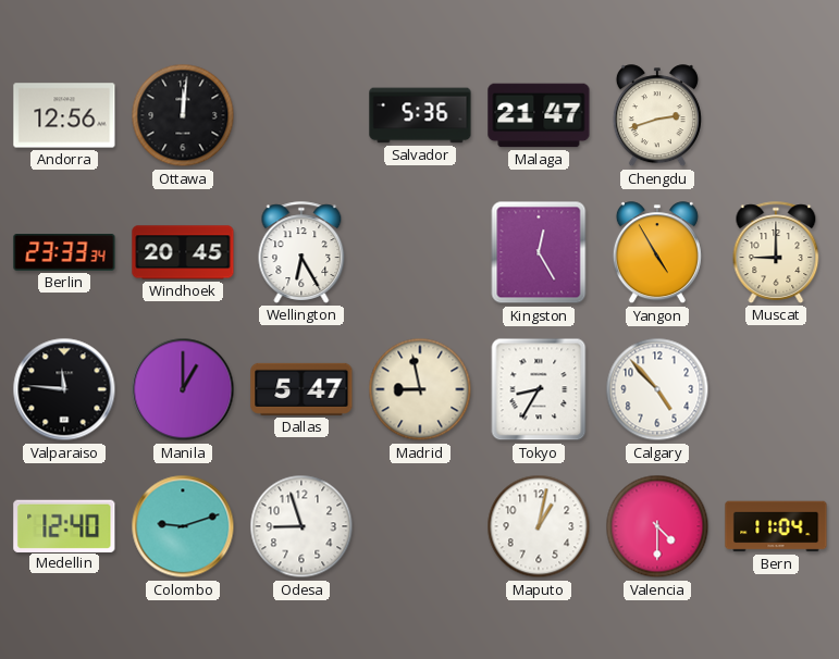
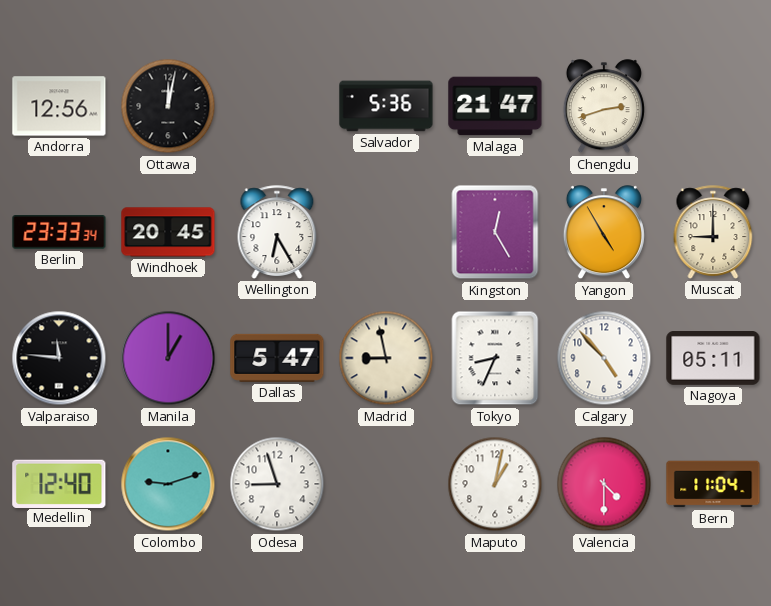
Ottawa: 12:01 -> 12:02
Tokyo: 8:35 -> 8:34
Nagoya: none -> 05:11
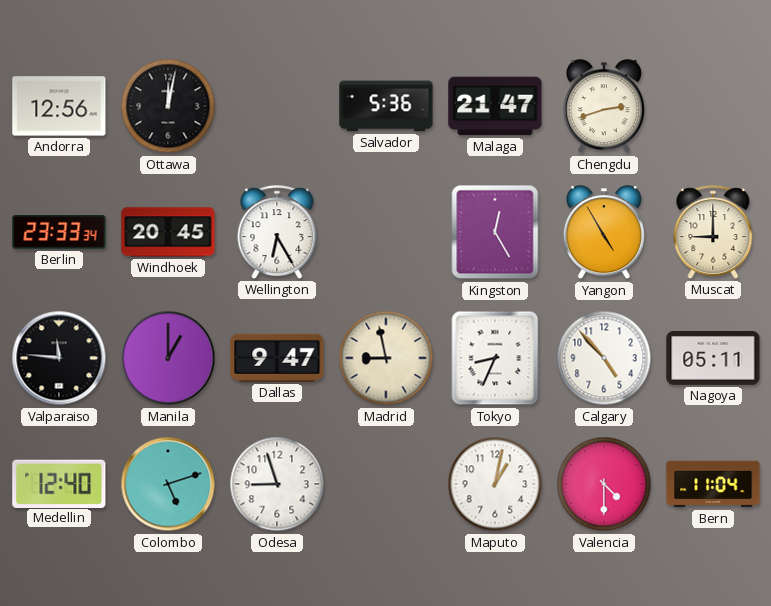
Dallas: 5:47 -> 9:47
Colombo: 9:12 -> 5:12
